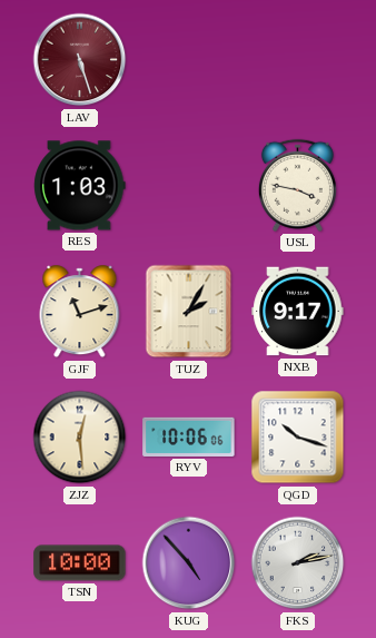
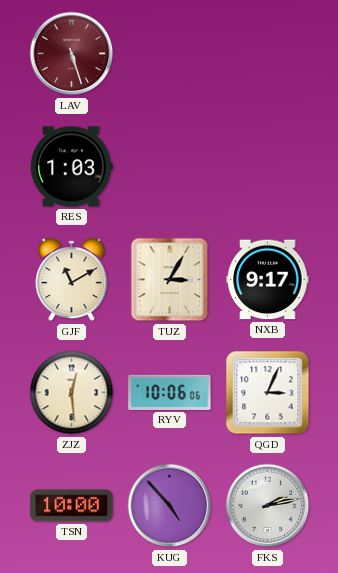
USL: 3:47 -> none
GJF: 11:12 -> 11:10
TUZ: 2:05 -> 3:05
QGD: 10:18 -> 3:04
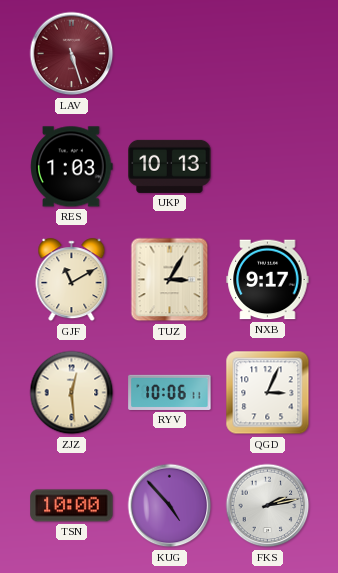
UKP: none -> 10:13
RYV: 10:06:06 -> 10:06:11
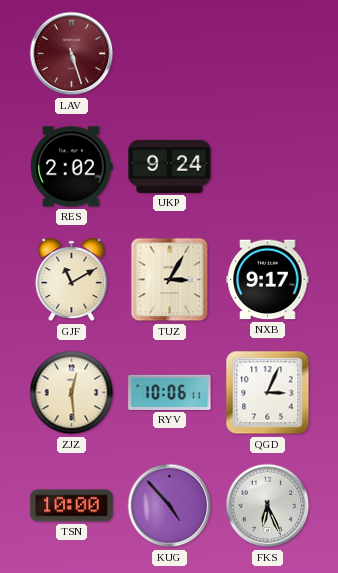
RES: 1:03 -> 2:02
UKP: 10:13 -> 9:24
FKS: 2:13 -> 6:26
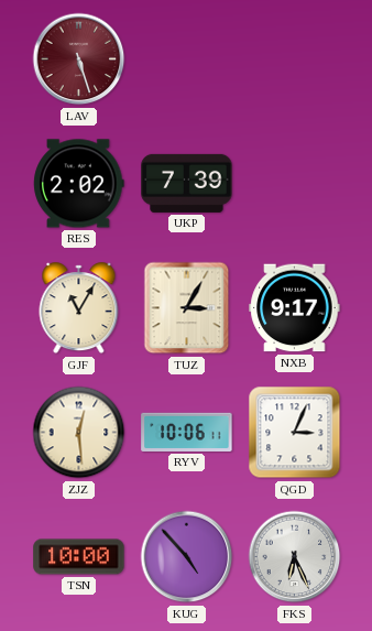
UKP: 9:24 -> 7:39
GJF: 11:10 -> 11:05
